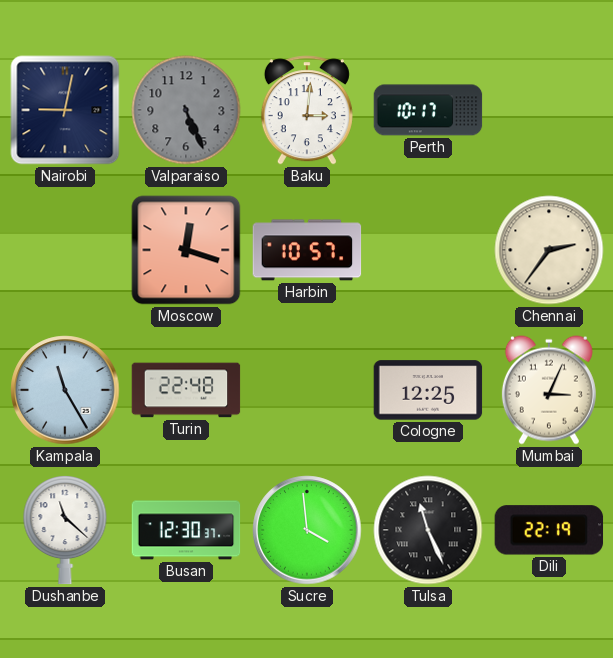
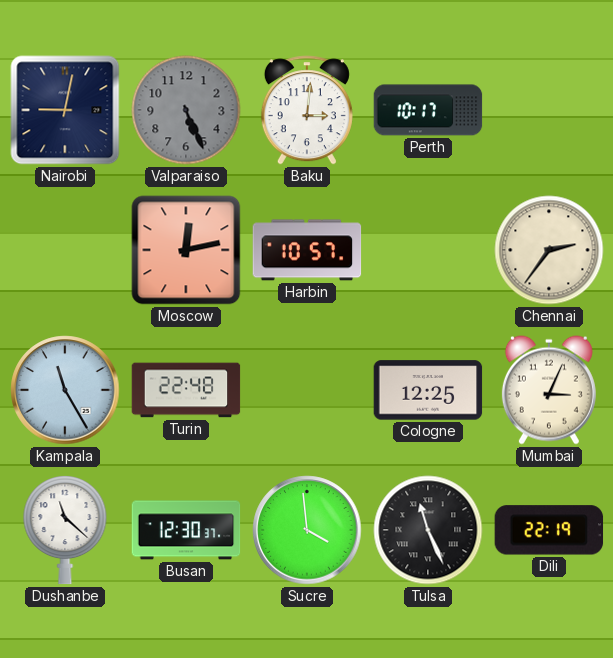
Moscow: 12:18 -> 12:13
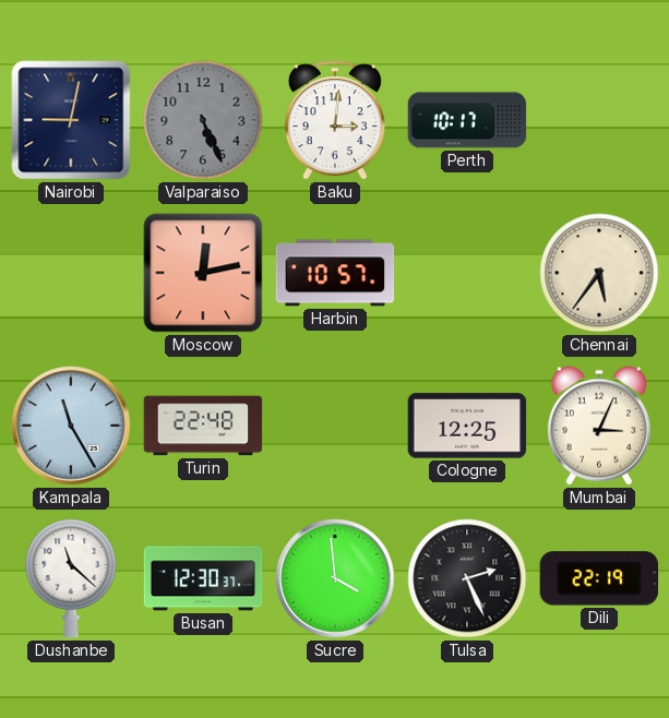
Chennai: 2:36 -> 5:36
Tulsa: 11:26 -> 2:26
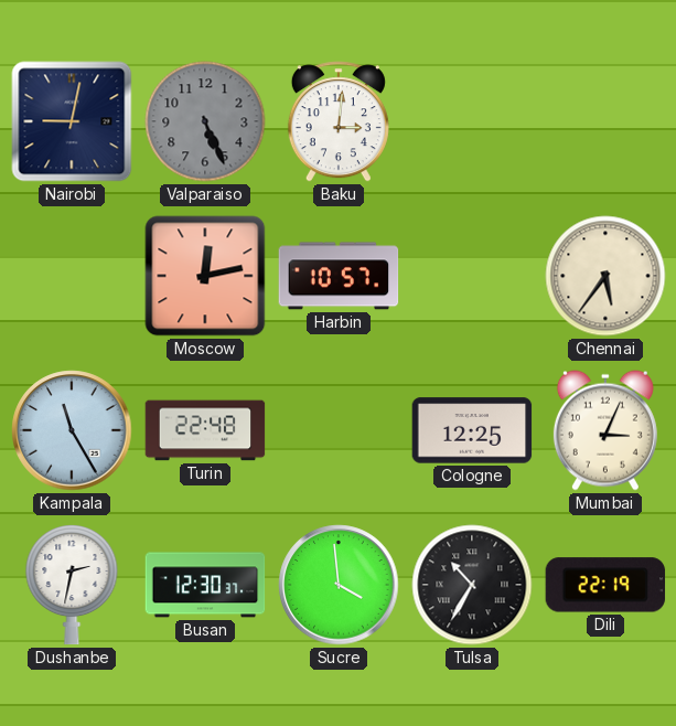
Perth: 10:17 -> none
Dushanbe: 11:22 -> 2:32
Tulsa: 2:26 -> 10:35
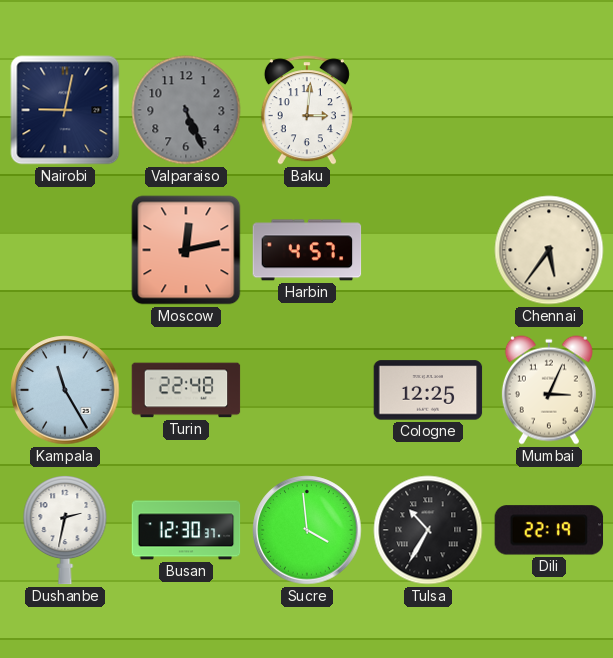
Harbin: 10:57 -> 4:57
